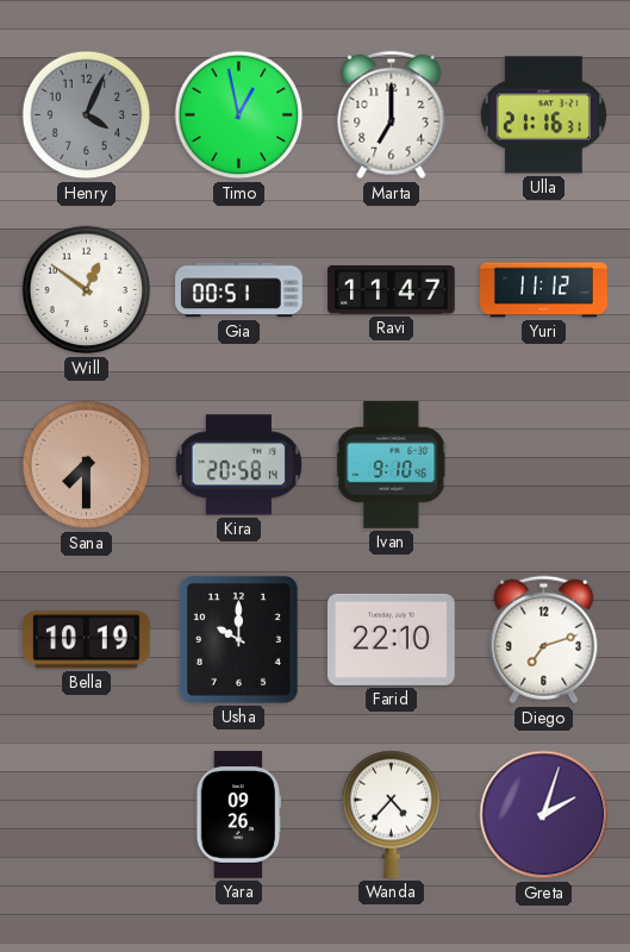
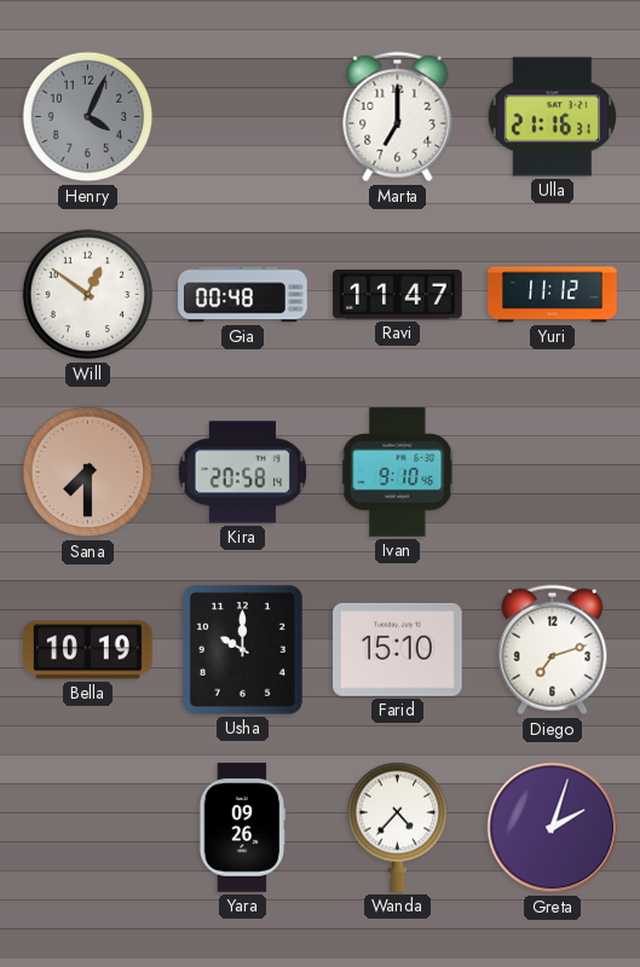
Timo: 12:58 -> none
Gia: 00:51 -> 00:48
Farid: 22:10 -> 15:10
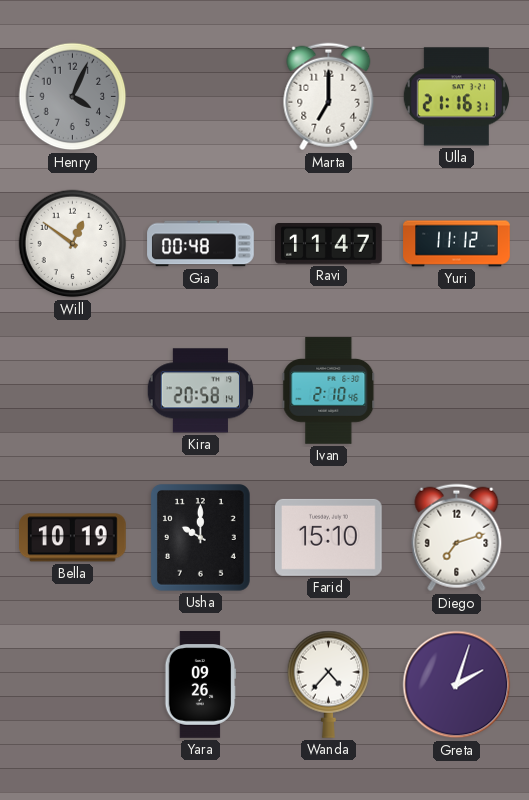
Sana: 7:30 -> none
Ivan: 9:10 -> 2:10
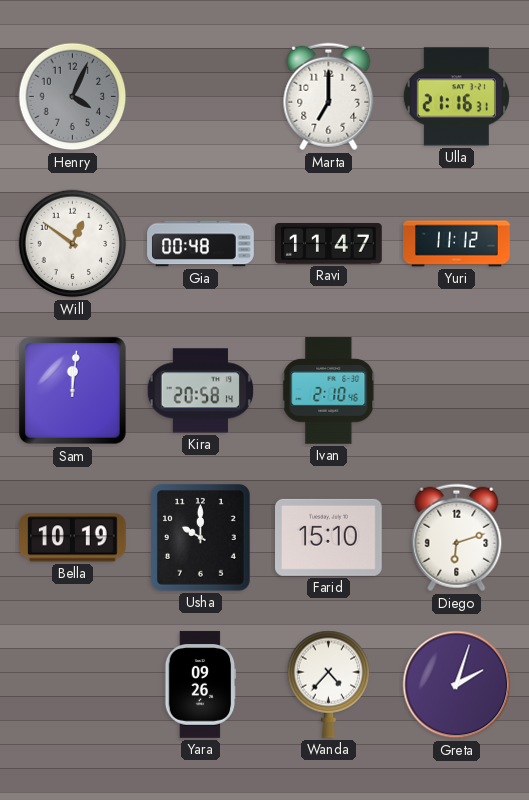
Sam: none -> 12:01
Diego: 7:12 -> 6:12
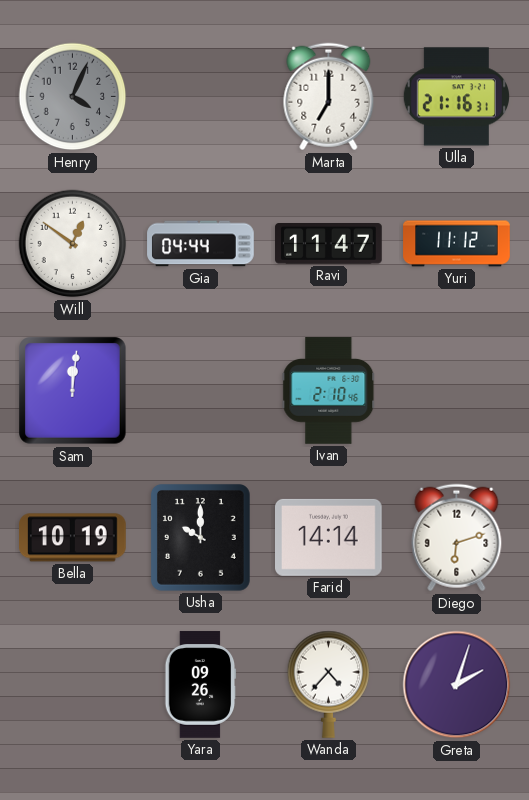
Gia: 00:48 -> 04:44
Kira: 20:58 -> none
Farid: 15:10 -> 14:14
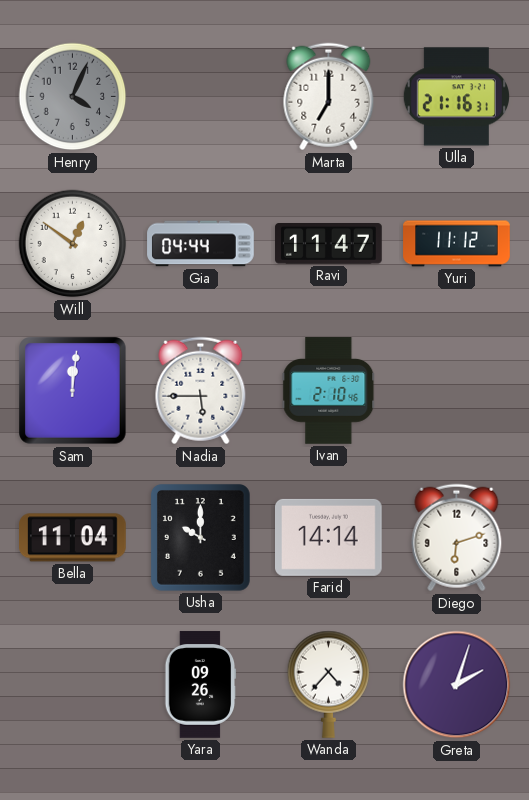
Nadia: none -> 5:45
Bella: 10:19 -> 11:04
